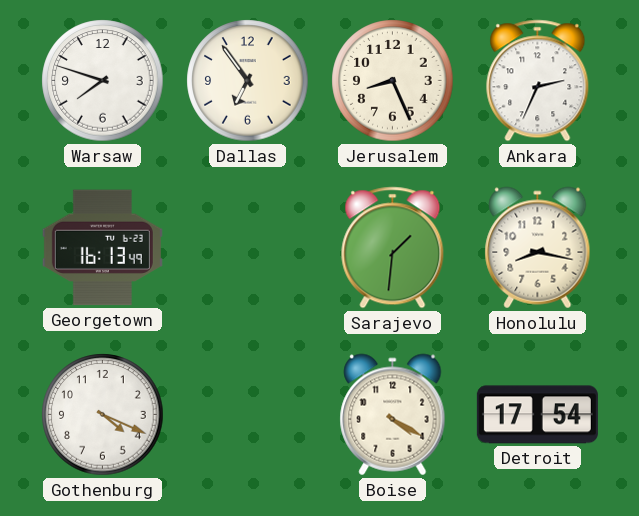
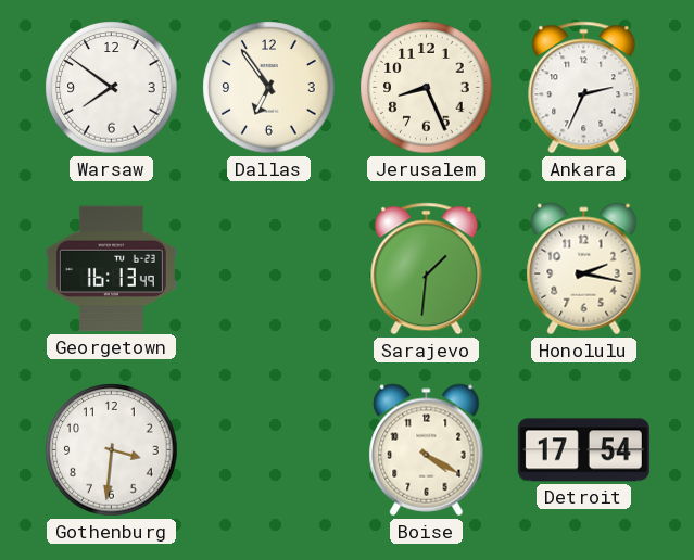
Warsaw: 7:48 -> 7:51
Honolulu: 8:17 -> 2:17
Gothenburg: 4:19 -> 3:31
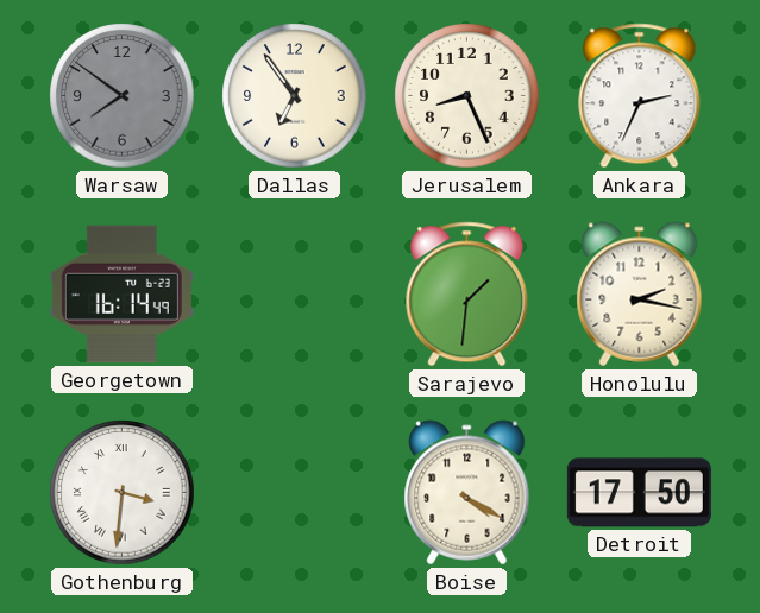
Warsaw dial: white -> grey
Georgetown: 16:13 -> 16:14
Gothenburg numerals: Arabic -> Roman
Detroit: 17:54 -> 17:50
